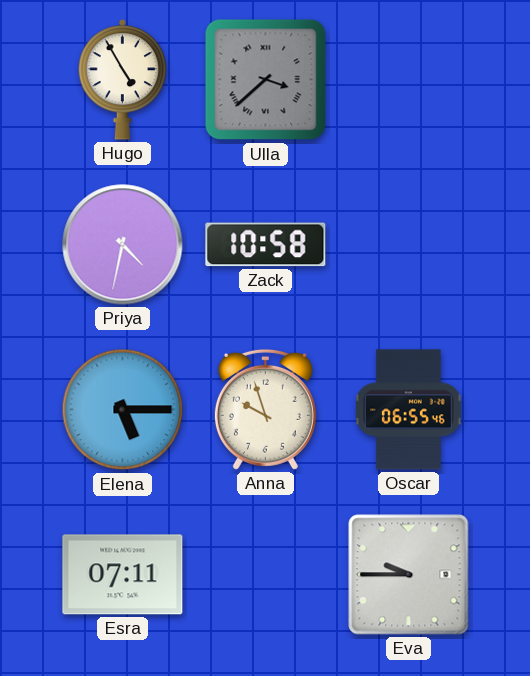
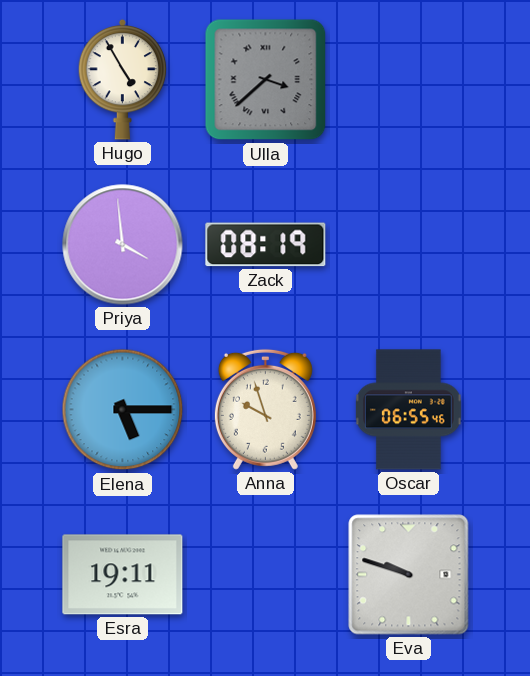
Priya: 4:32 -> 3:59
Zack: 10:58 -> 08:19
Esra: 07:11 -> 19:11
Eva: 9:45 -> 9:48
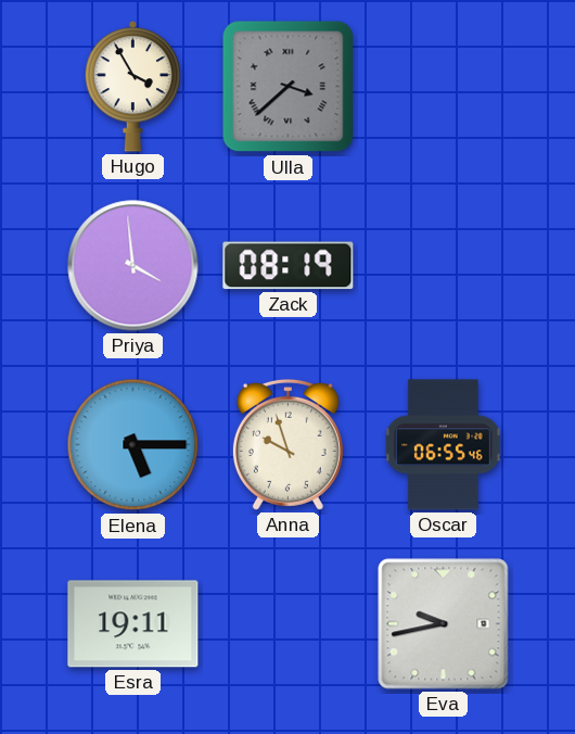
Hugo: 4:55 -> 3:55
Eva: 9:48 -> 9:43
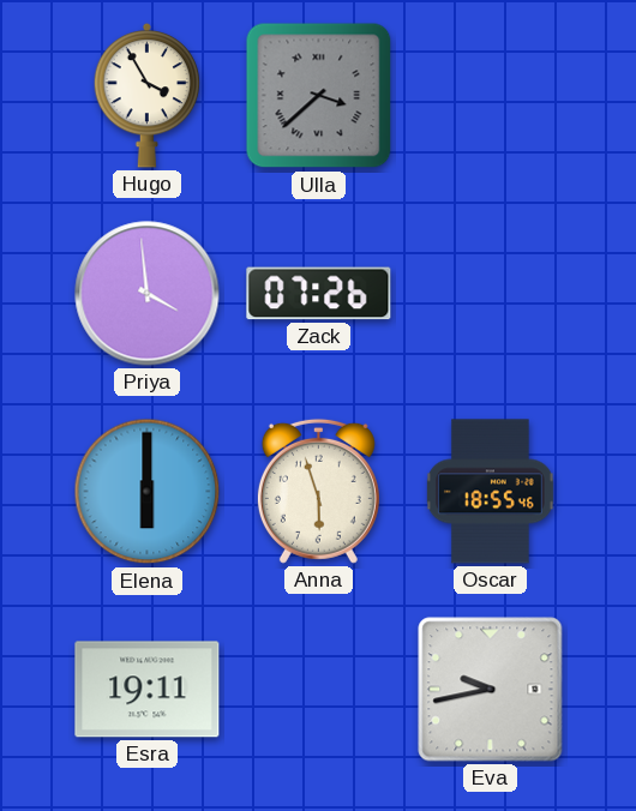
Zack: 08:19 -> 07:26
Elena: 5:15 -> 6:00
Anna: 9:57 -> 5:57
Oscar: 06:55 -> 18:55
